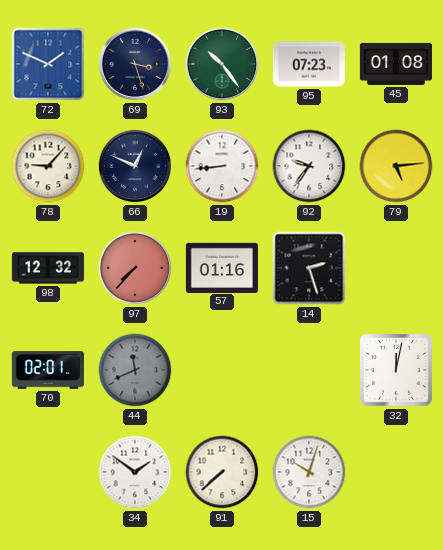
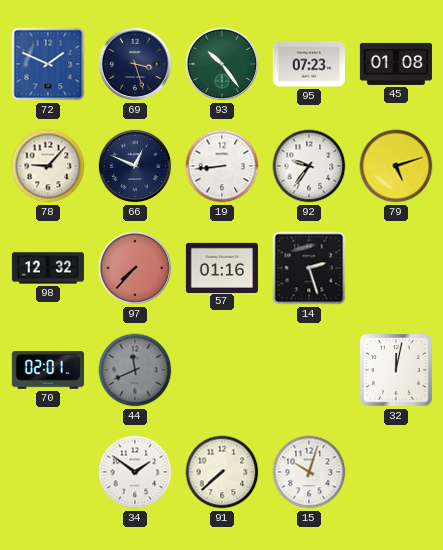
79: 5:14 -> 5:12
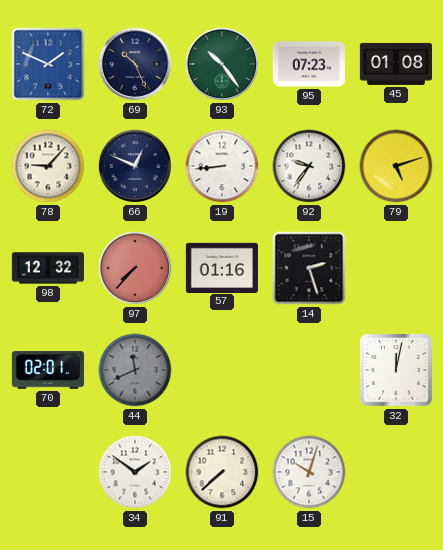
69: 3:27 -> 10:26
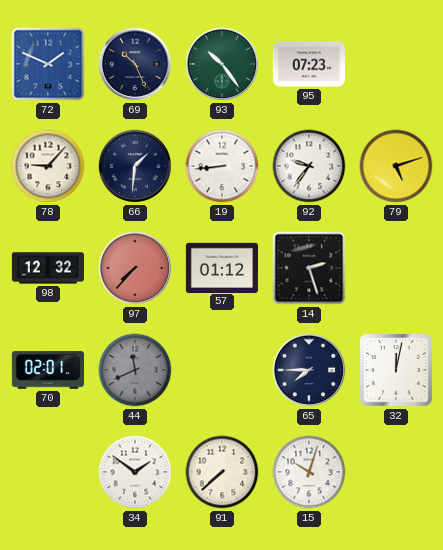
45: 01:08 -> none
66: 12:49 -> 1:31
57: 01:16 -> 01:12
65: none -> 7:45
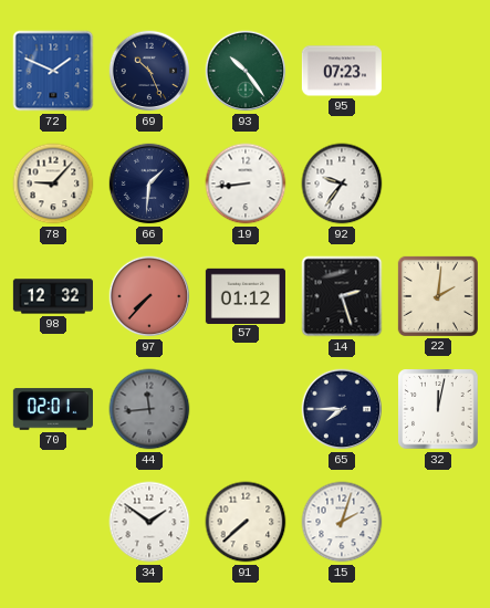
79: 5:12 -> none
22: none -> 2:01
44: 11:41 -> 11:44
15: 10:03 -> 2:03
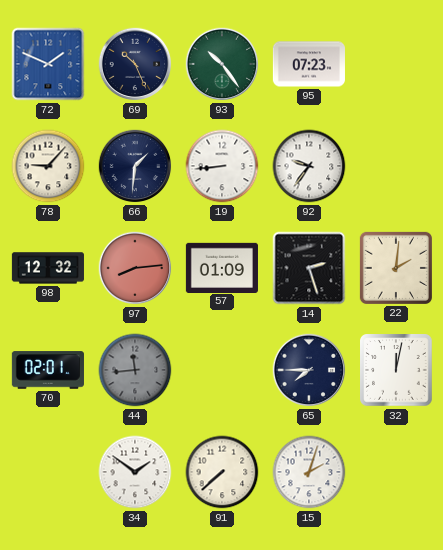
97: 7:37 -> 8:14
57: 01:12 -> 01:09
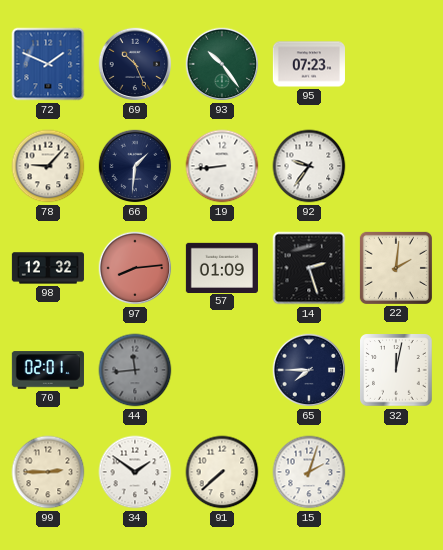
99: none -> 2:45
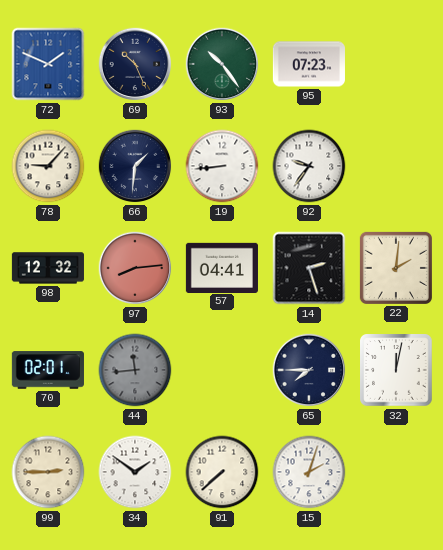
57: 01:09 -> 04:41
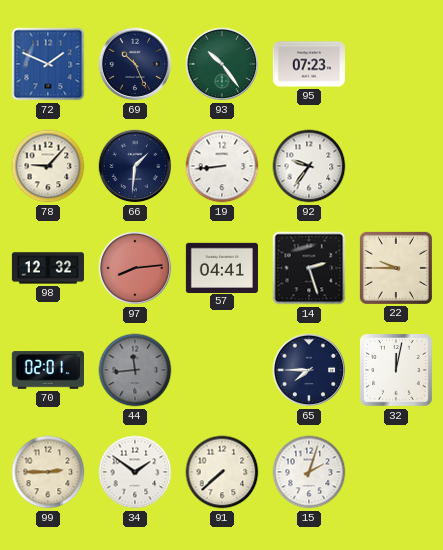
22: 2:01 -> 9:45
